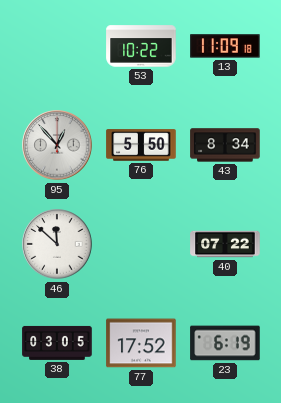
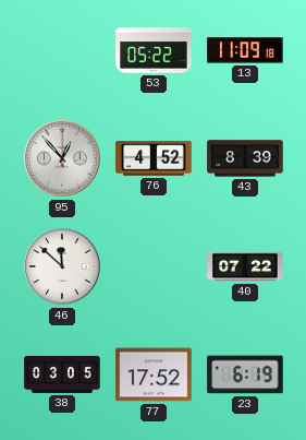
53: 10:22 -> 05:22
76: 5:50 -> 4:52
43: 8:34 -> 8:39
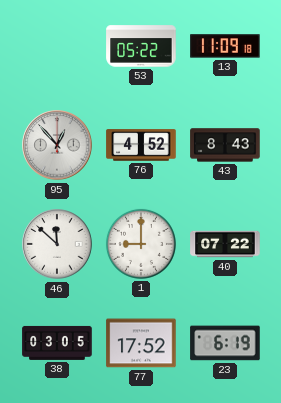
43: 8:39 -> 8:43
1: none -> 9:00
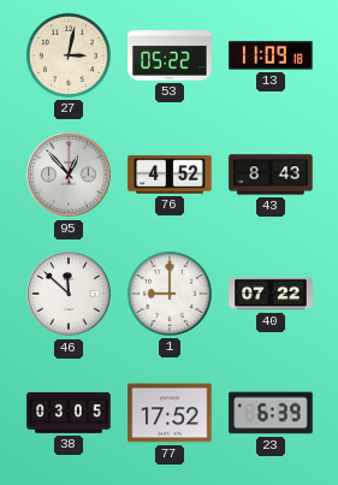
27: none -> 3:02
23: 6:19 -> 6:39
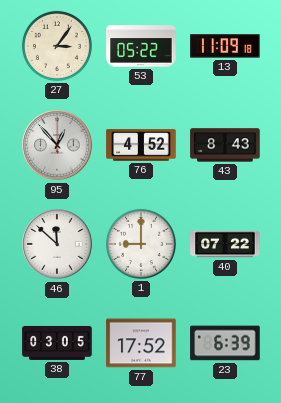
27: 3:02 -> 3:06
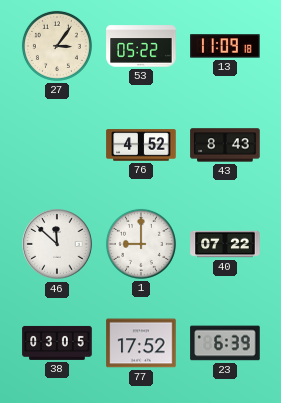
95: 12:53 -> none
